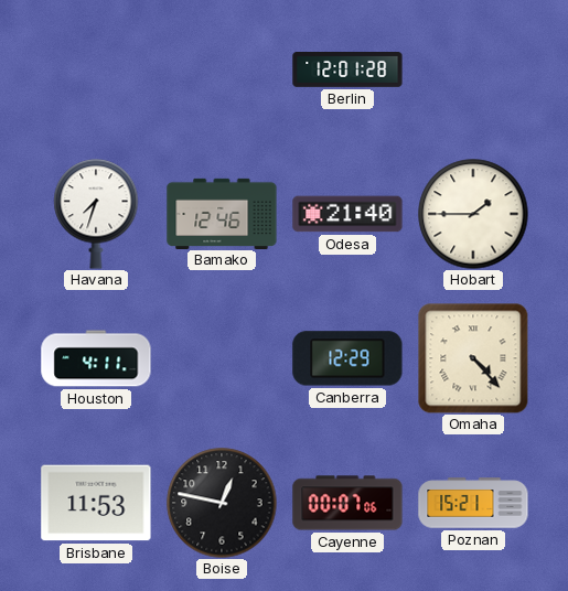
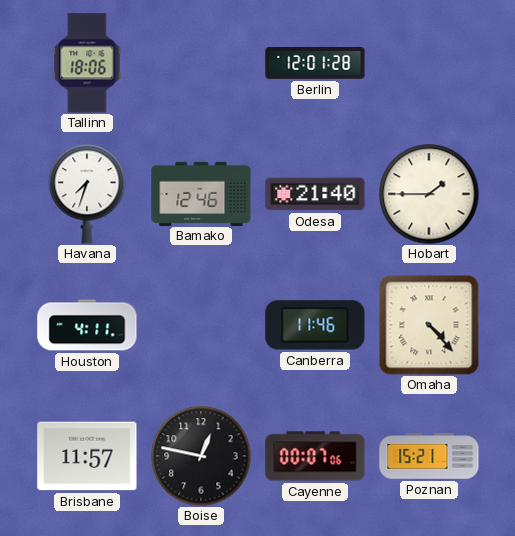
Tallinn: none -> 18:06
Canberra: 12:29 -> 11:46
Brisbane: 11:53 -> 11:57
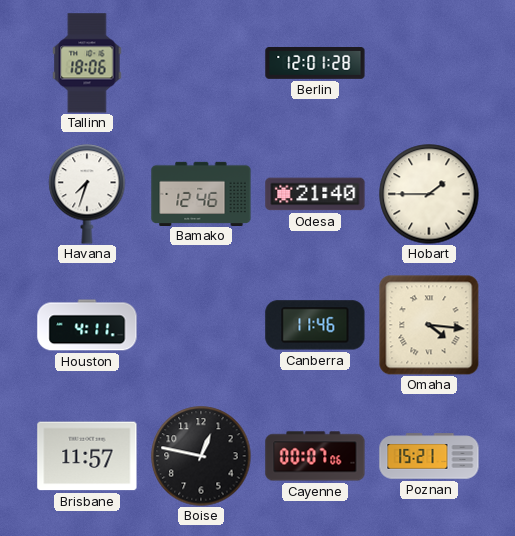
Omaha: 4:23 -> 4:16
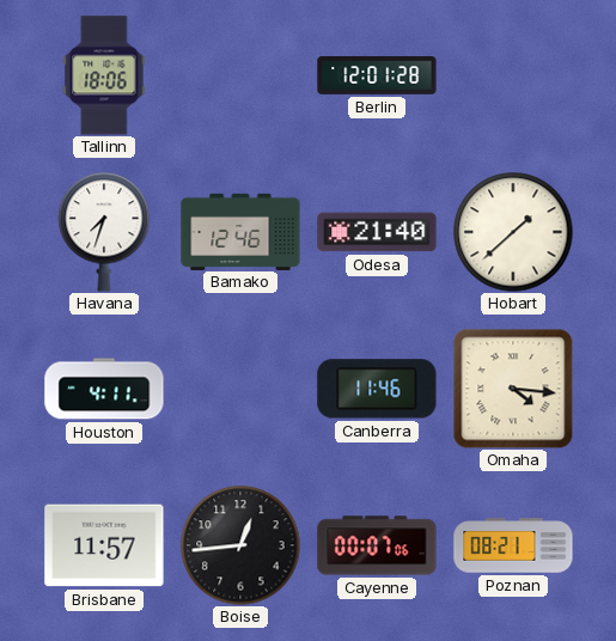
Hobart: 1:45 -> 1:38
Boise: 12:47 -> 12:44
Poznan: 15:21 -> 08:21
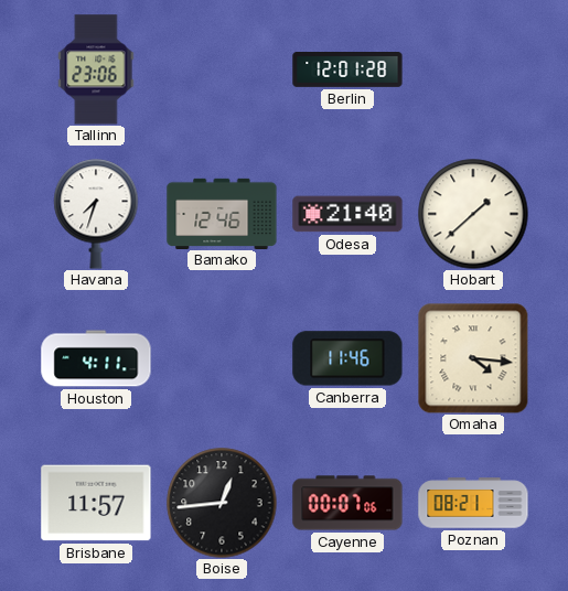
Tallinn: 18:06 -> 23:06
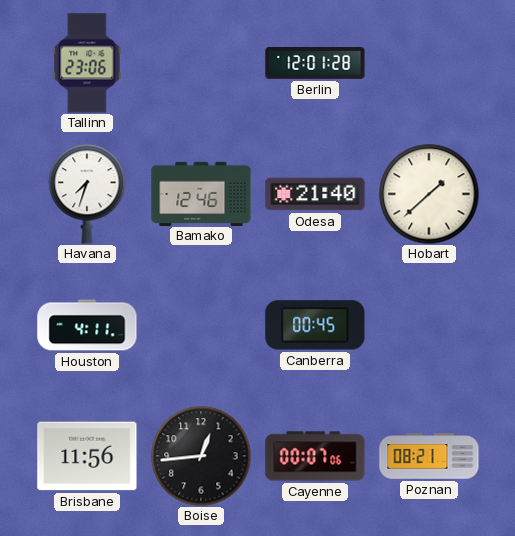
Canberra: 11:46 -> 00:45
Omaha: 4:16 -> none
Brisbane: 11:57 -> 11:56
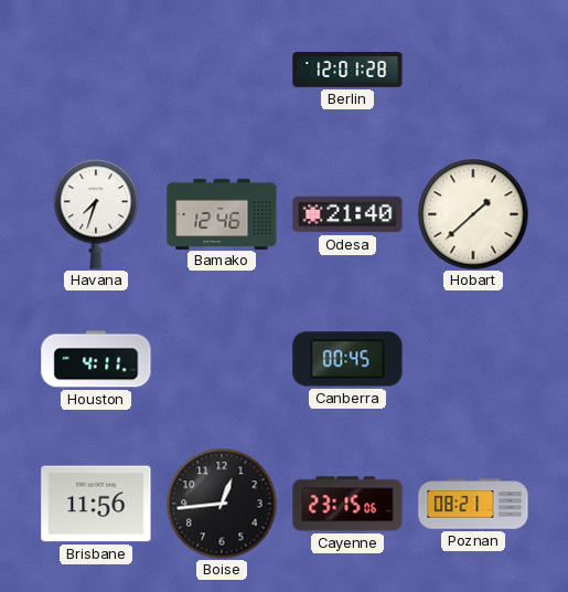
Tallinn: 23:06 -> none
Cayenne: 00:07 -> 23:15
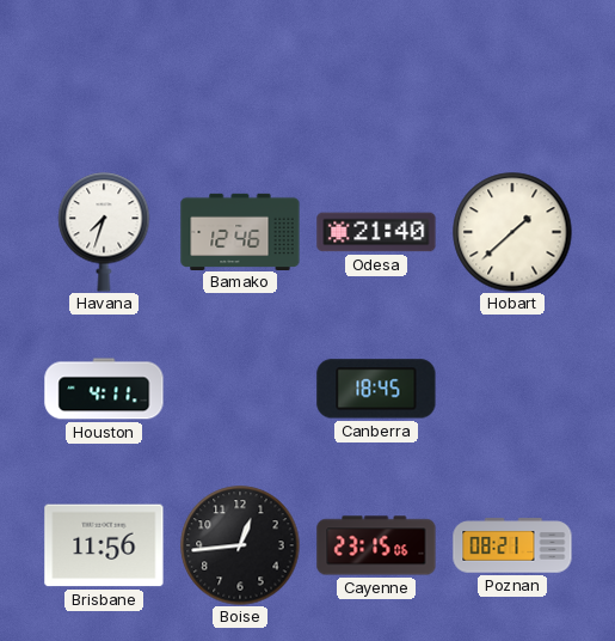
Berlin: 12:01 -> none
Canberra: 00:45 -> 18:45
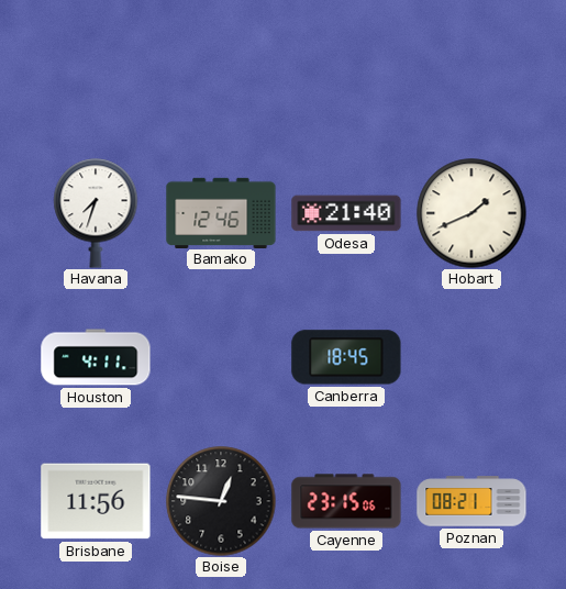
Hobart: 1:38 -> 1:41
Boise: 12:44 -> 12:46
